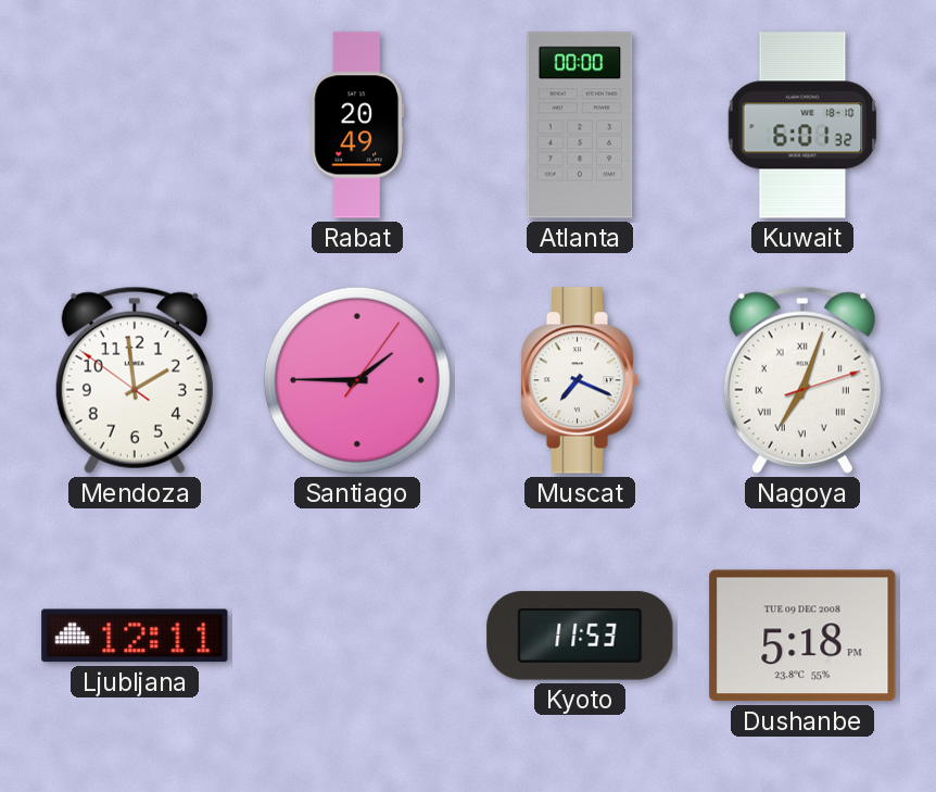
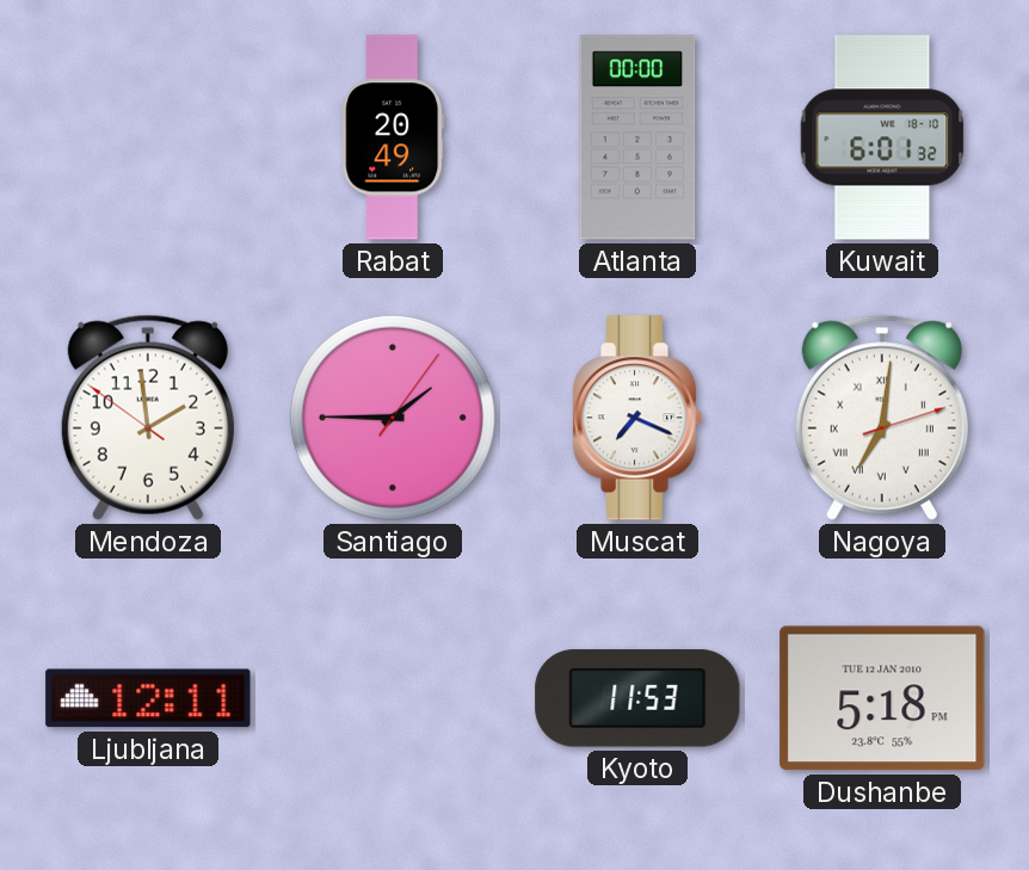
Nagoya: 7:03 -> 7:01
Dushanbe date: TUE 09 DEC 2008 -> TUE 12 JAN 2010
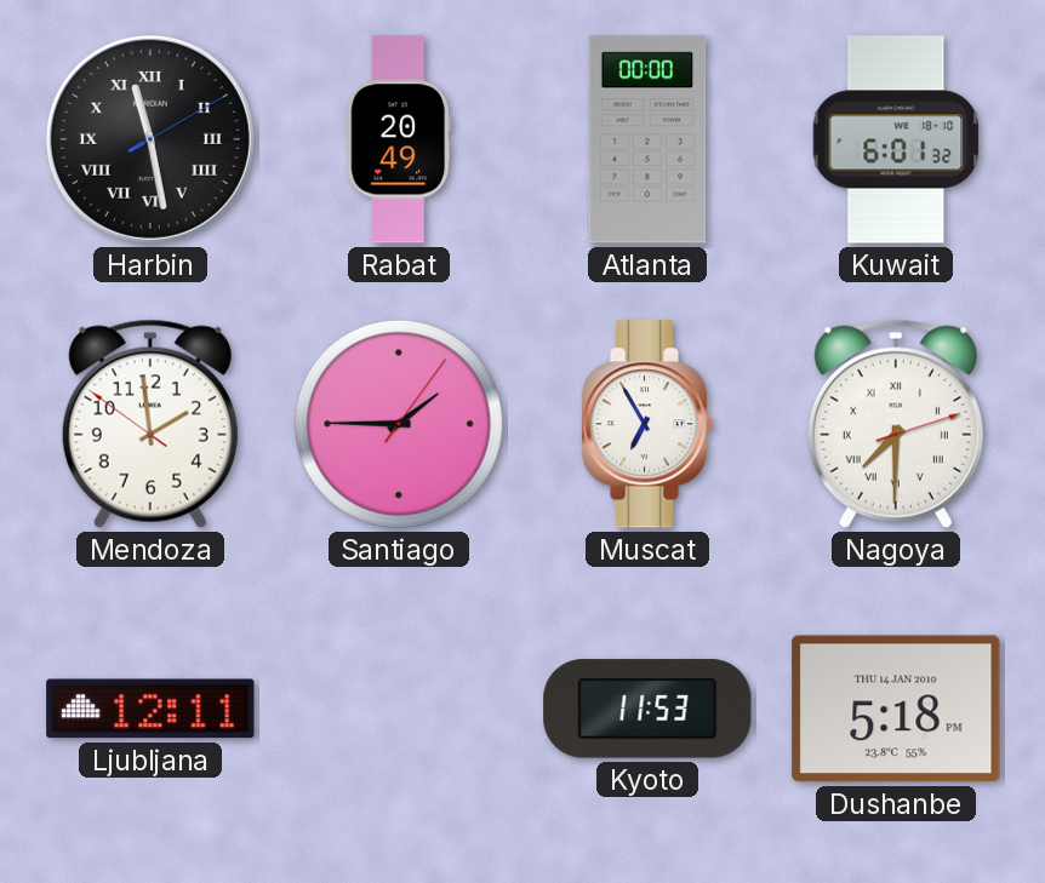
Harbin: none -> 11:28
Muscat: 7:19 -> 6:55
Nagoya: 7:01 -> 7:30
Dushanbe date: TUE 12 JAN 2010 -> THU 14 JAN 2010
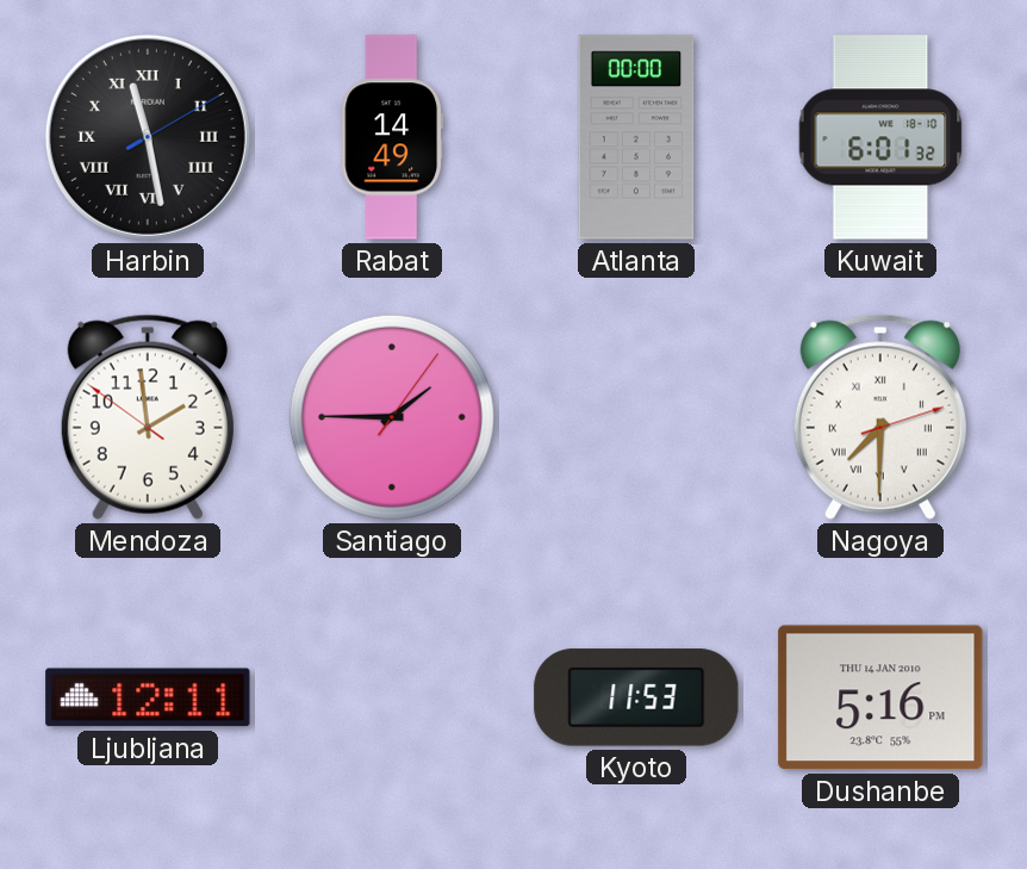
Rabat: 20:49 -> 14:49
Muscat: 6:55 -> none
Dushanbe: 5:18 -> 5:16
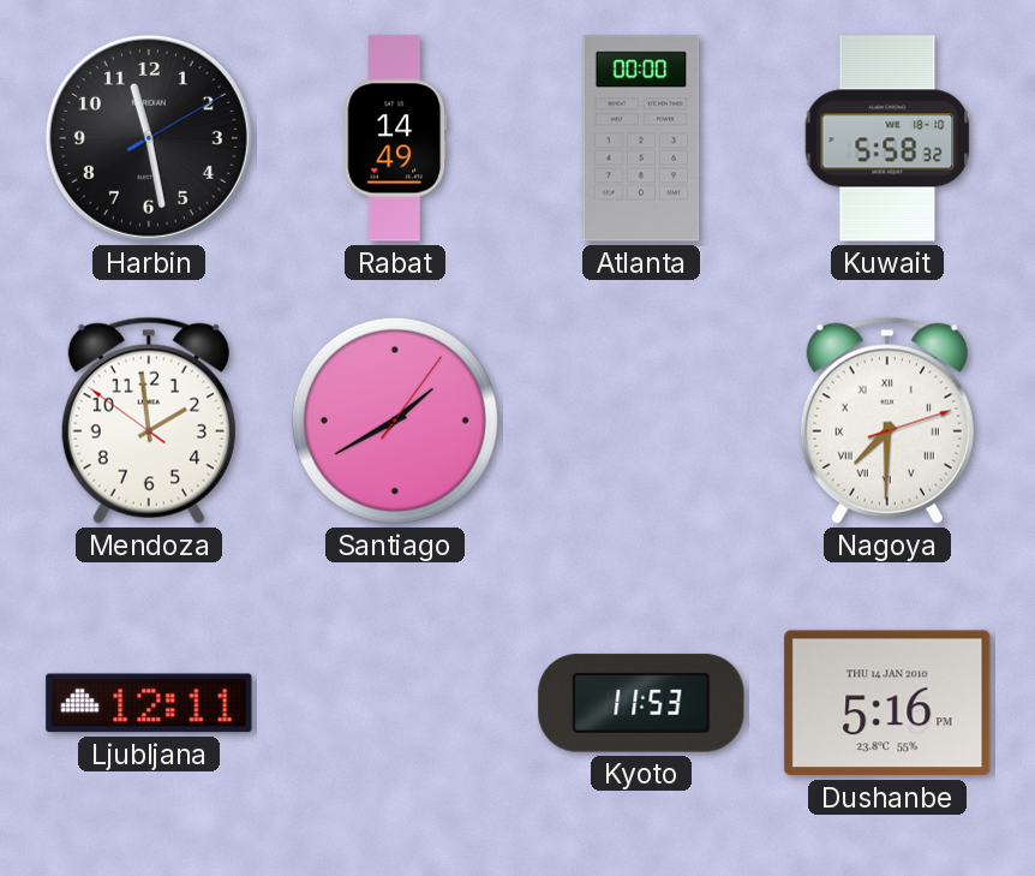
Harbin numerals: Roman -> Arabic
Kuwait: 6:01 -> 5:58
Santiago: 1:45 -> 1:40
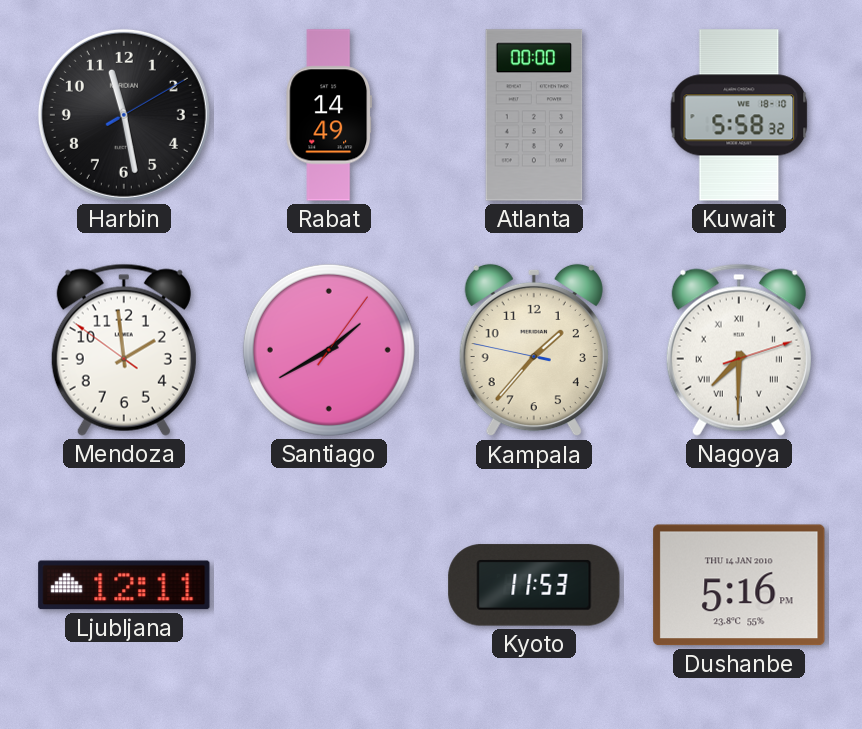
Kampala: none -> 1:36
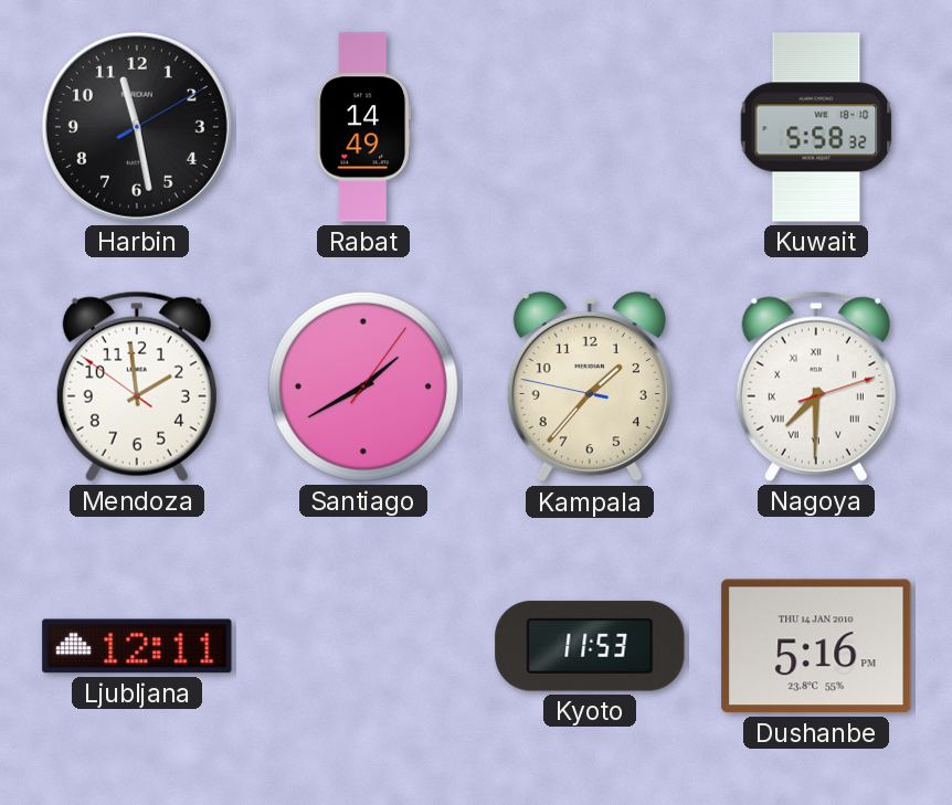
Atlanta: 00:00 -> none
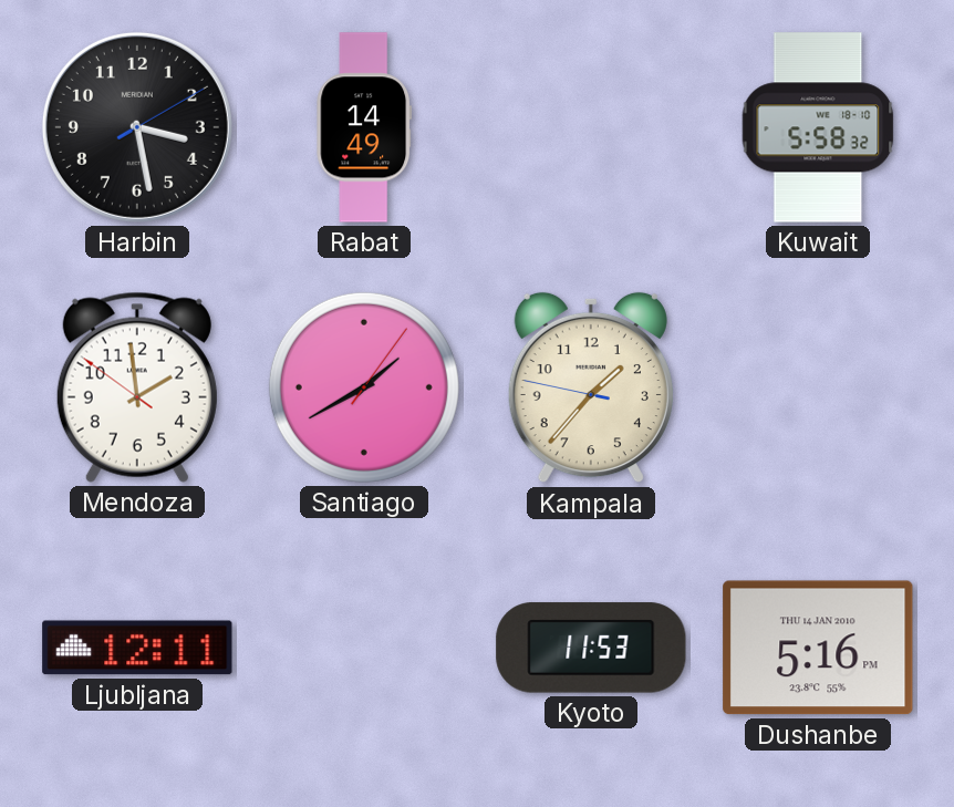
Harbin: 11:28 -> 3:28
Nagoya: 7:30 -> none
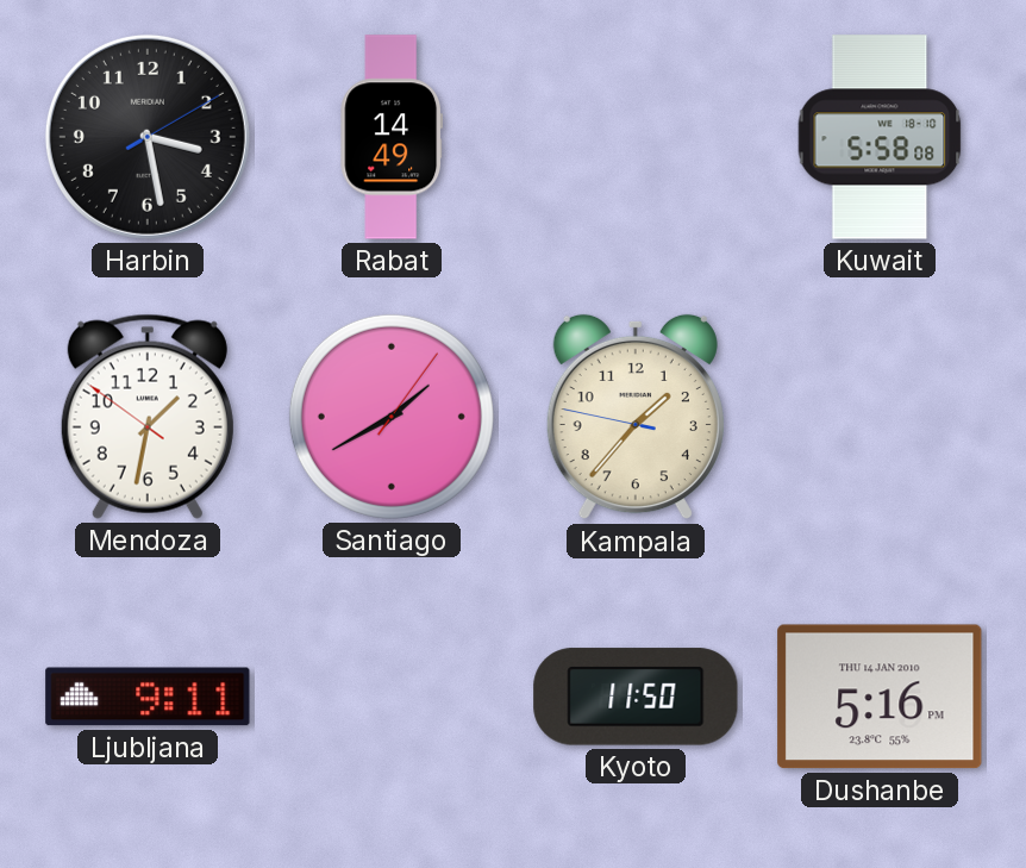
Kuwait: 5:58:32 -> 5:58:08
Mendoza: 1:58 -> 1:31
Ljubljana: 12:11 -> 9:11
Kyoto: 11:53 -> 11:50
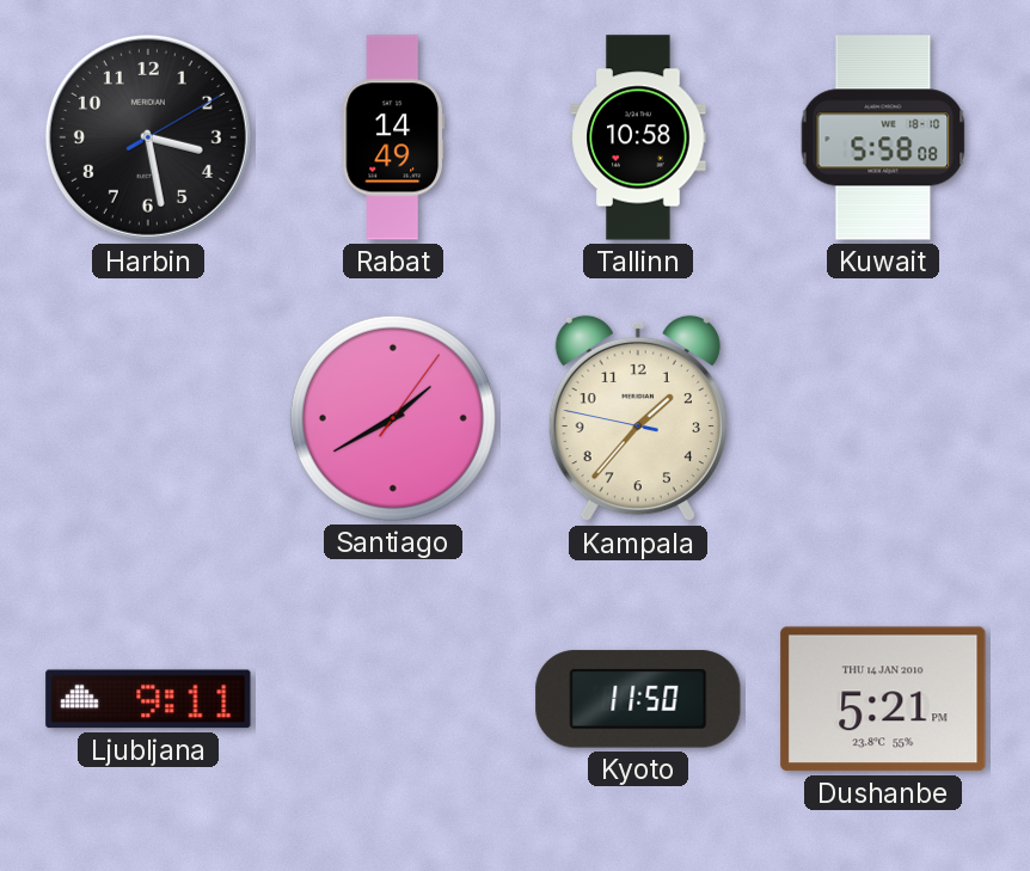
Tallinn: none -> 10:58
Mendoza: 1:31 -> none
Dushanbe: 5:16 -> 5:21
